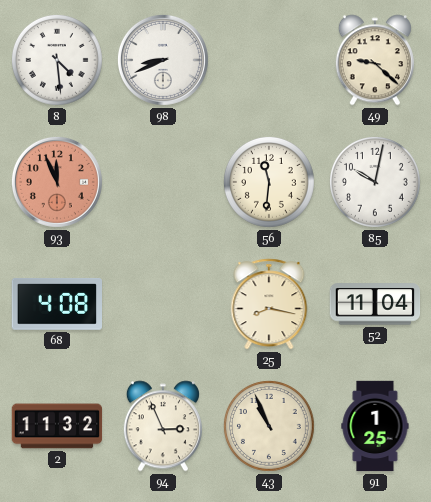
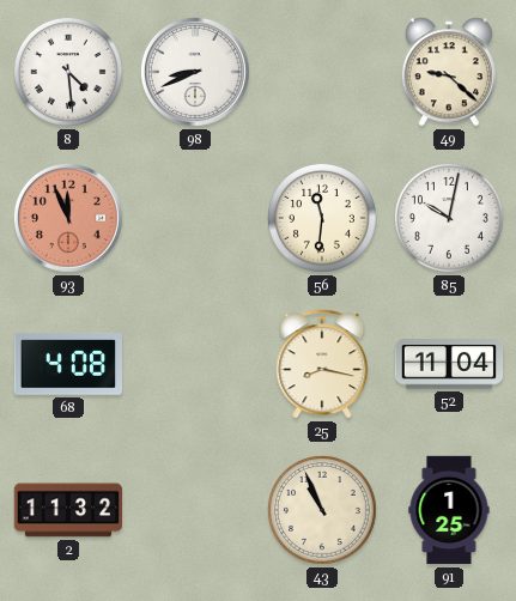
94: 2:56 -> none
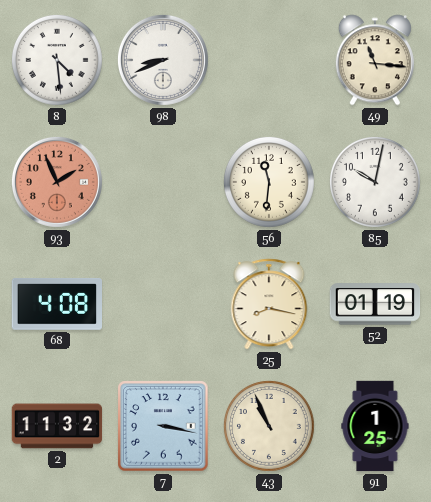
49: 9:22 -> 11:16
93: 11:56 -> 1:56
52: 11:04 -> 01:19
7: none -> 3:17
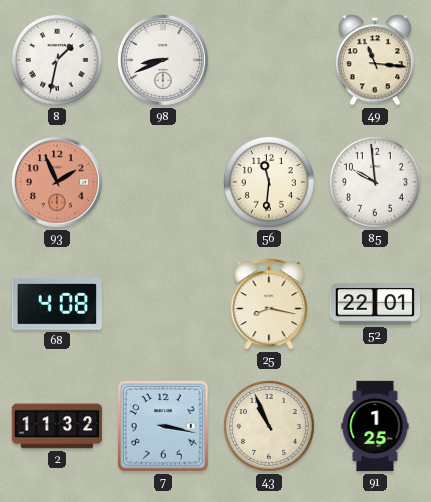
8: 4:29 -> 1:32
85: 10:02 -> 9:59
52: 01:19 -> 22:01
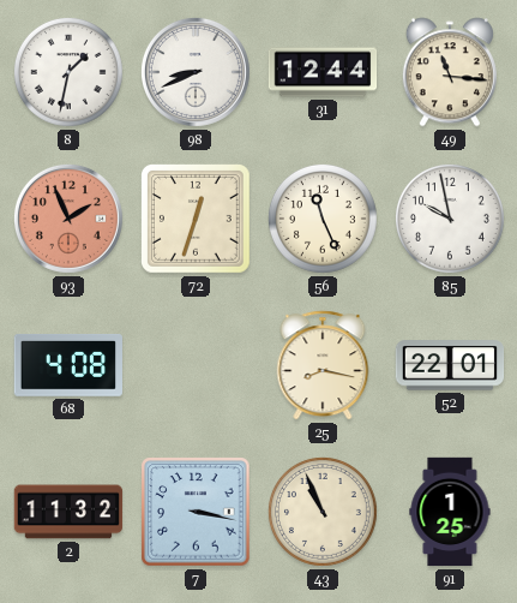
31: none -> 12:44
72: none -> 12:33
56: 11:31 -> 11:26
85: 9:59 -> 9:58
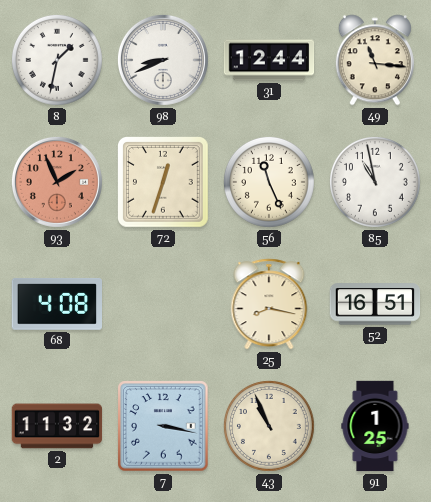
85: 9:58 -> 10:58
52: 22:01 -> 16:51
